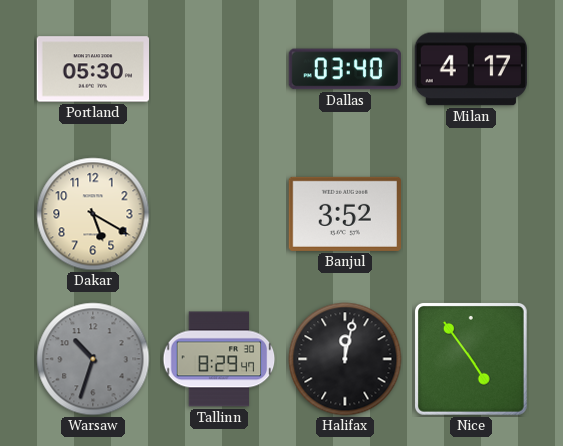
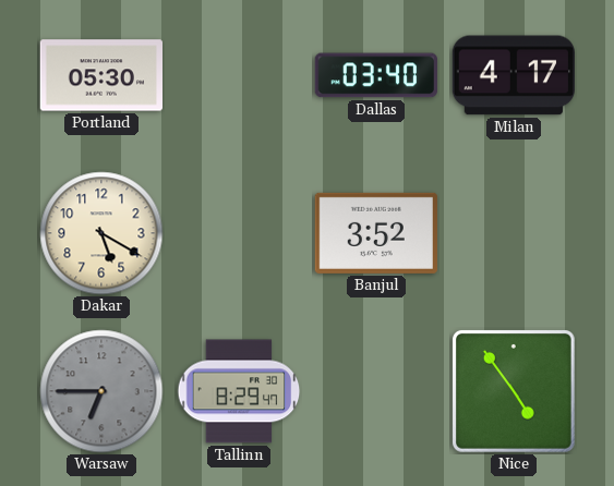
Warsaw: 10:33 -> 6:45
Halifax: 12:02 -> none
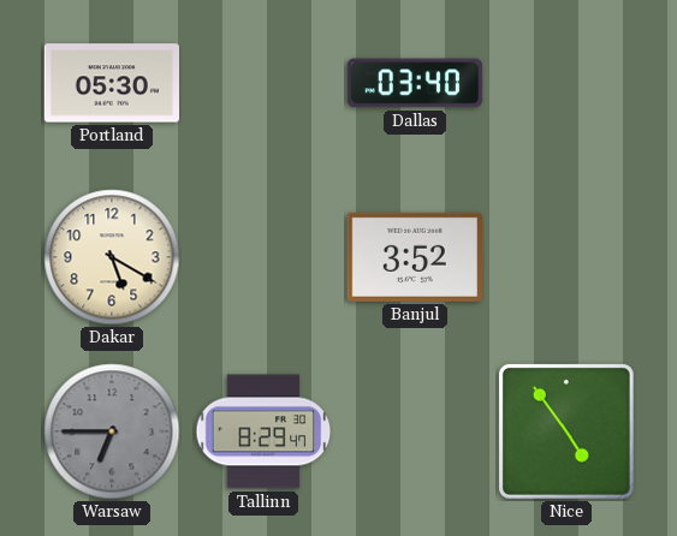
Milan: 4:17 -> none
